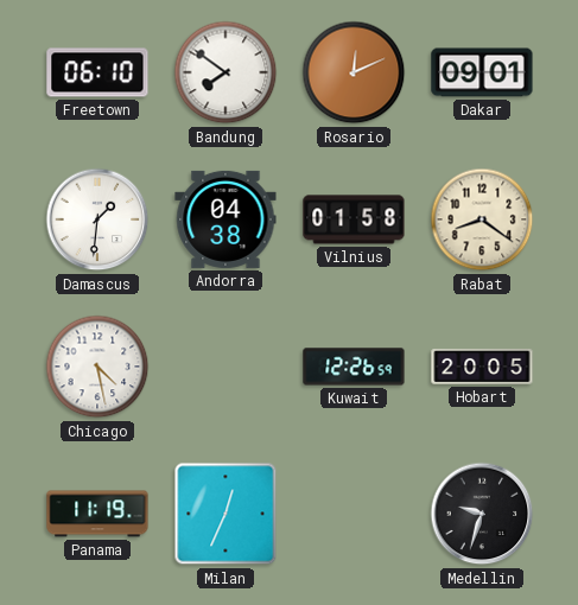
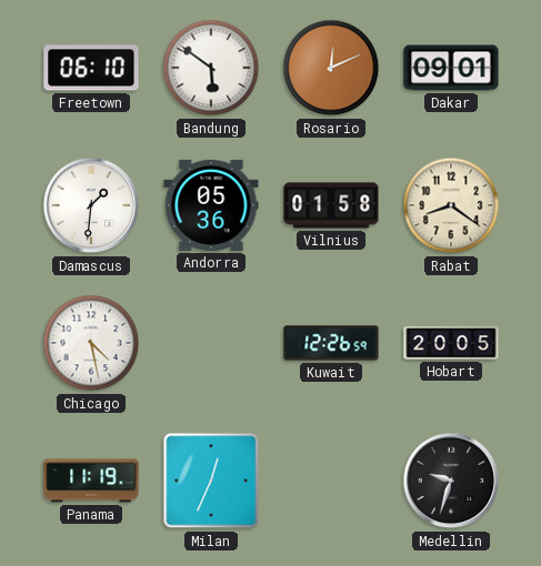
Bandung: 7:51 -> 5:51
Andorra: 04:38 -> 05:36
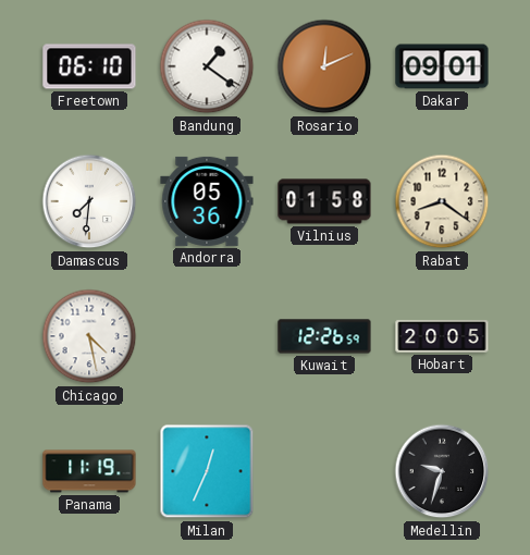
Bandung: 5:51 -> 1:21
Damascus: 1:31 -> 7:31
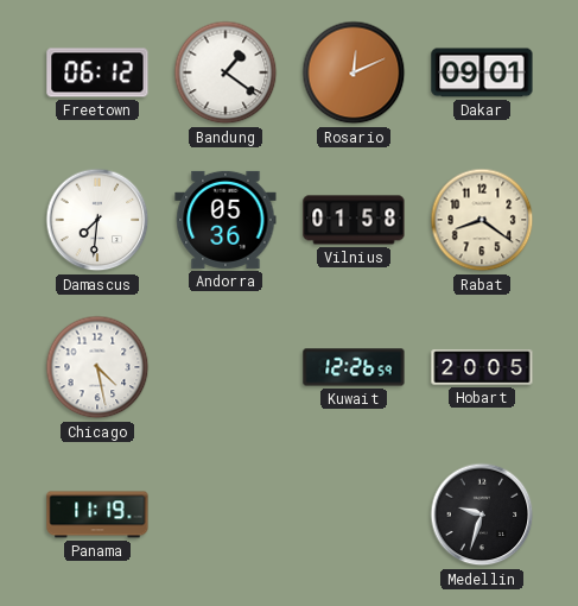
Freetown: 06:10 -> 06:12
Milan: 12:34 -> none
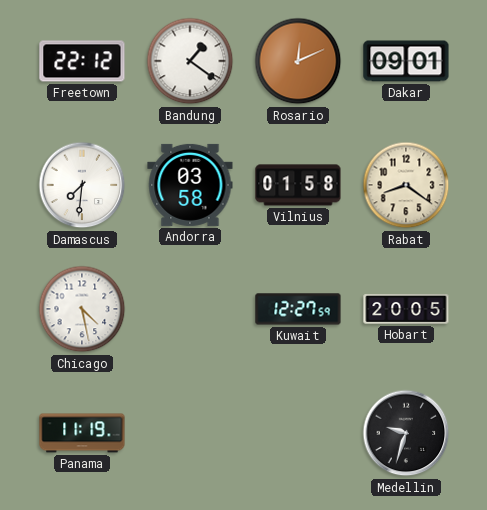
Freetown: 06:12 -> 22:12
Andorra: 05:36 -> 03:58
Kuwait: 12:26 -> 12:27
